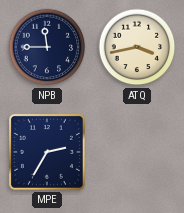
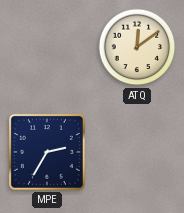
NPB: 11:45 -> none
ATQ: 3:43 -> 12:09
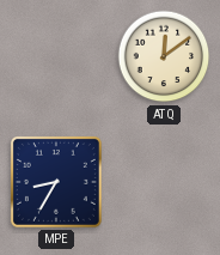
MPE: 2:35 -> 8:35
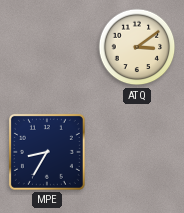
ATQ: 12:09 -> 3:09
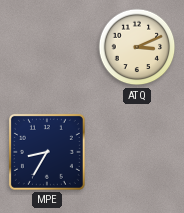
ATQ: 3:09 -> 3:11
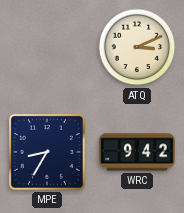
WRC: none -> 9:42
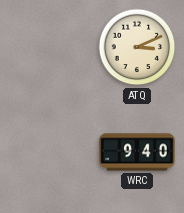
MPE: 8:35 -> none
WRC: 9:42 -> 9:40
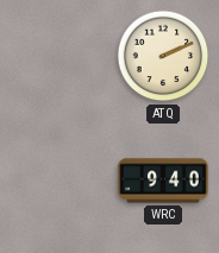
ATQ: 3:11 -> 2:11
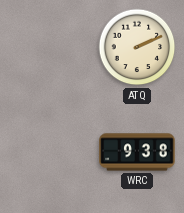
WRC: 9:40 -> 9:38
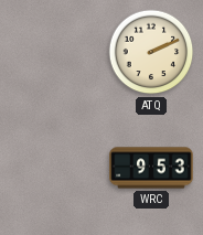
WRC: 9:38 -> 9:53
